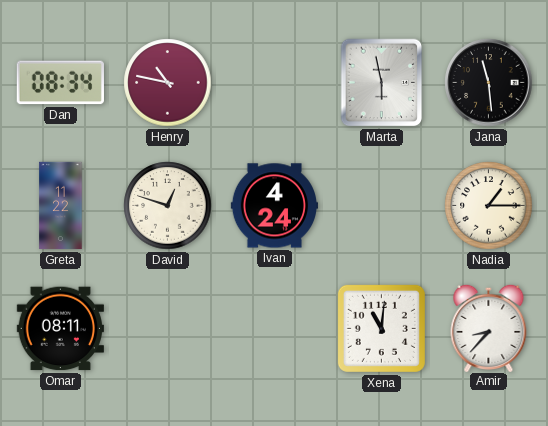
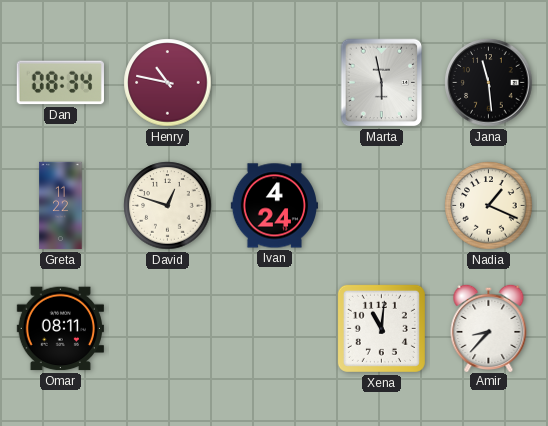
Nadia: 1:15 -> 1:19
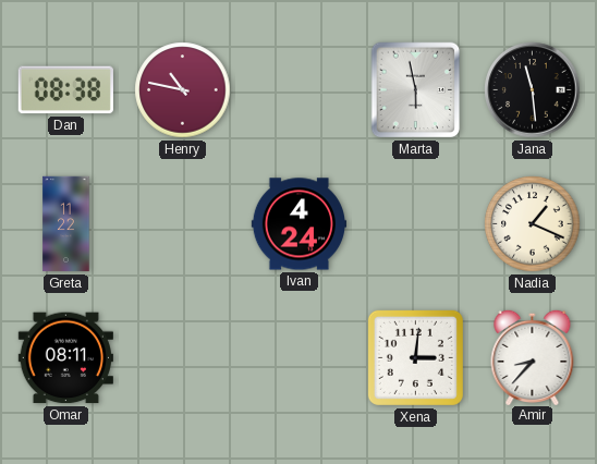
Dan: 08:34 -> 08:38
David: 12:48 -> none
Xena: 11:01 -> 3:01
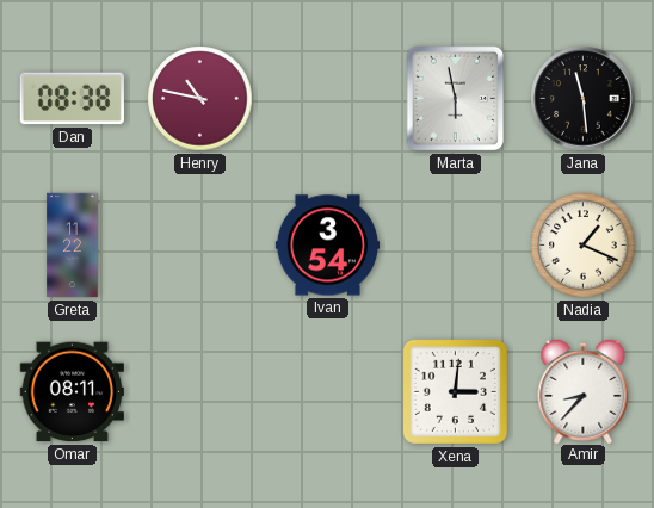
Ivan: 4:24 -> 3:54
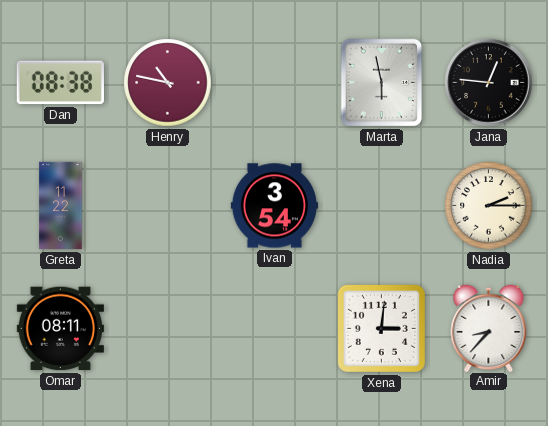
Jana: 11:29 -> 12:46
Nadia: 1:19 -> 2:15
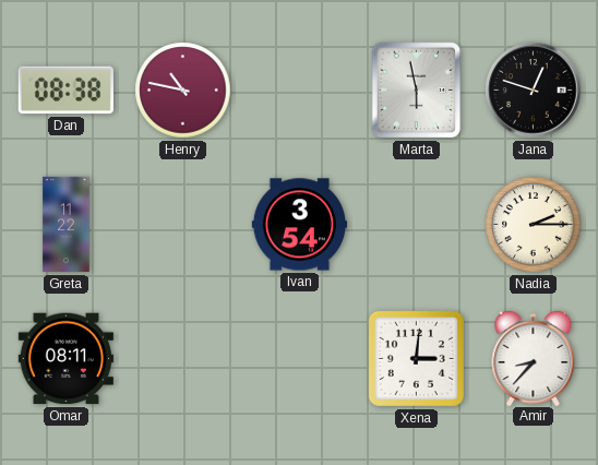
Jana: 12:46 -> 12:48
